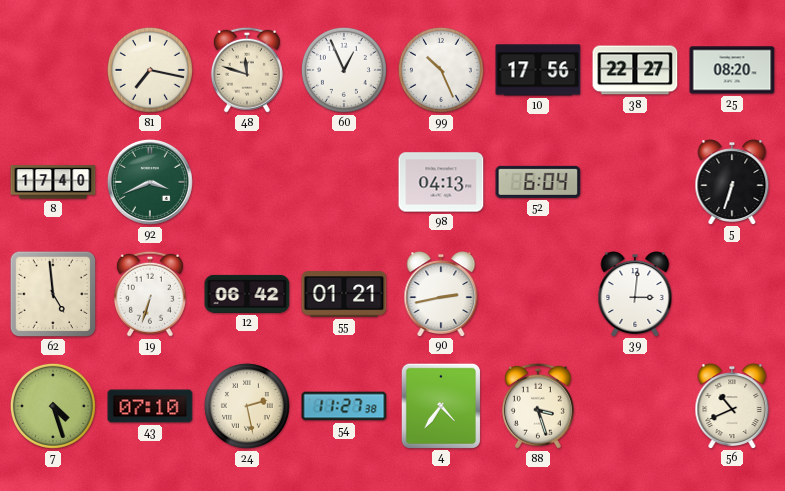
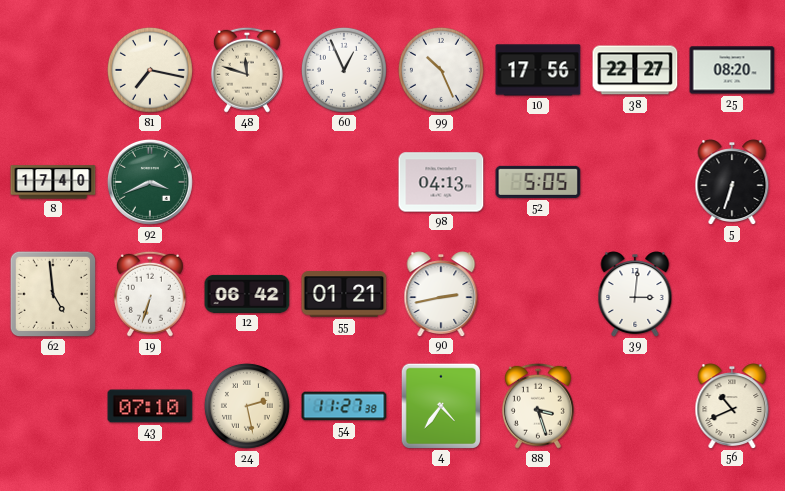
52: 6:04 -> 5:05
7: 4:27 -> none
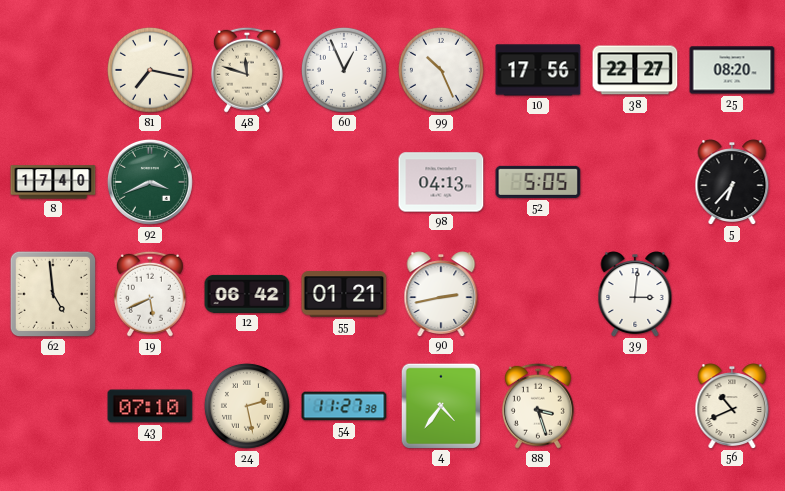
5: 6:33 -> 6:37
19: 6:33 -> 5:41
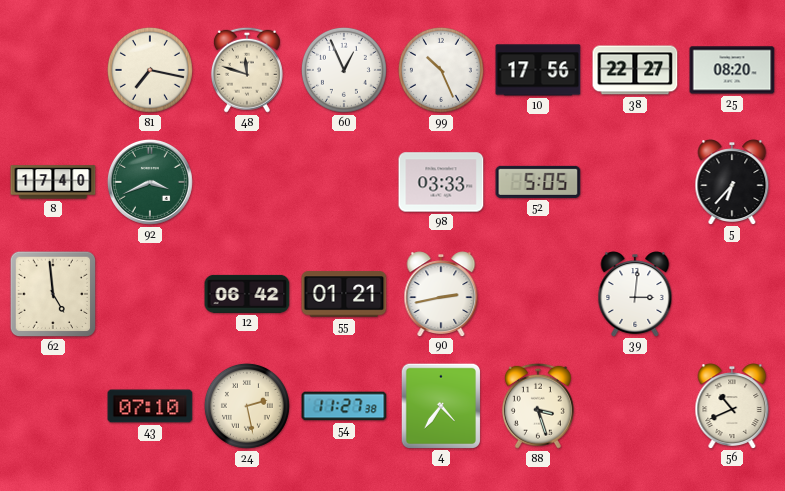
98: 04:13 -> 03:33
19: 5:41 -> none
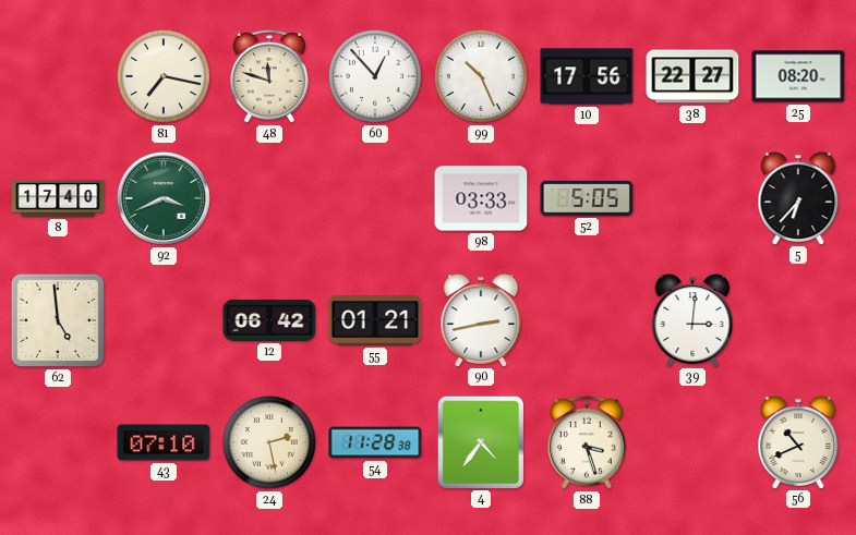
60: 12:56 -> 12:53
54: 11:27 -> 11:28
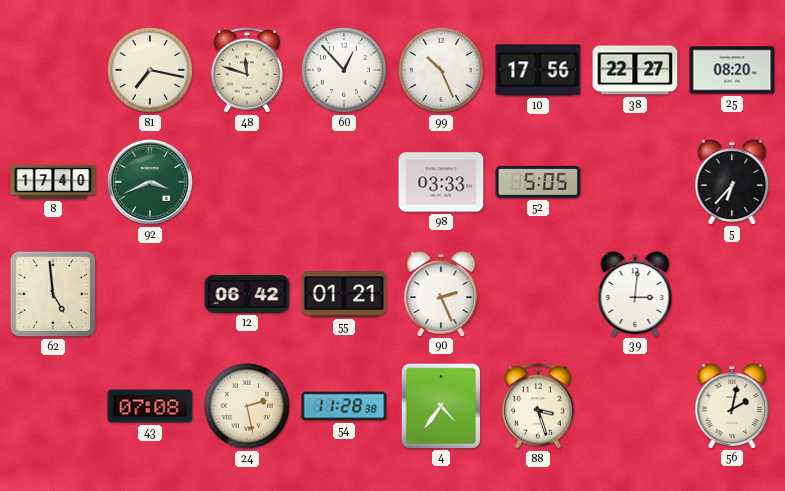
90: 2:43 -> 2:26
43: 07:10 -> 07:08
56: 10:41 -> 2:02
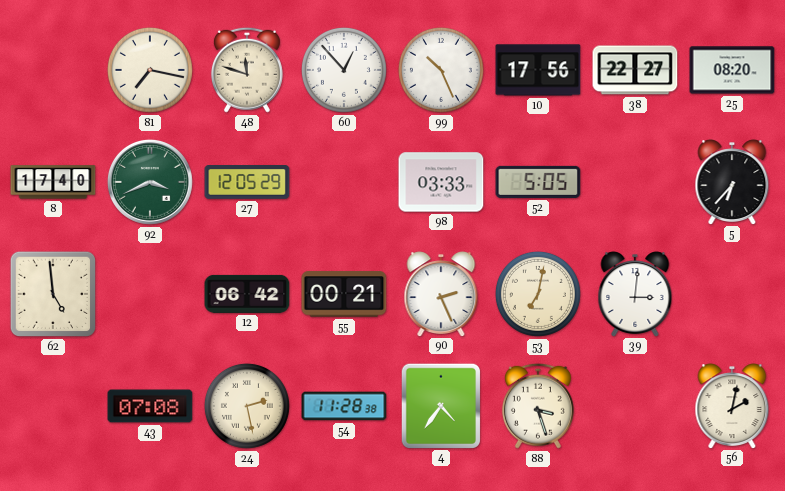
27: none -> 12:05
55: 01:21 -> 00:21
53: none -> 7:02
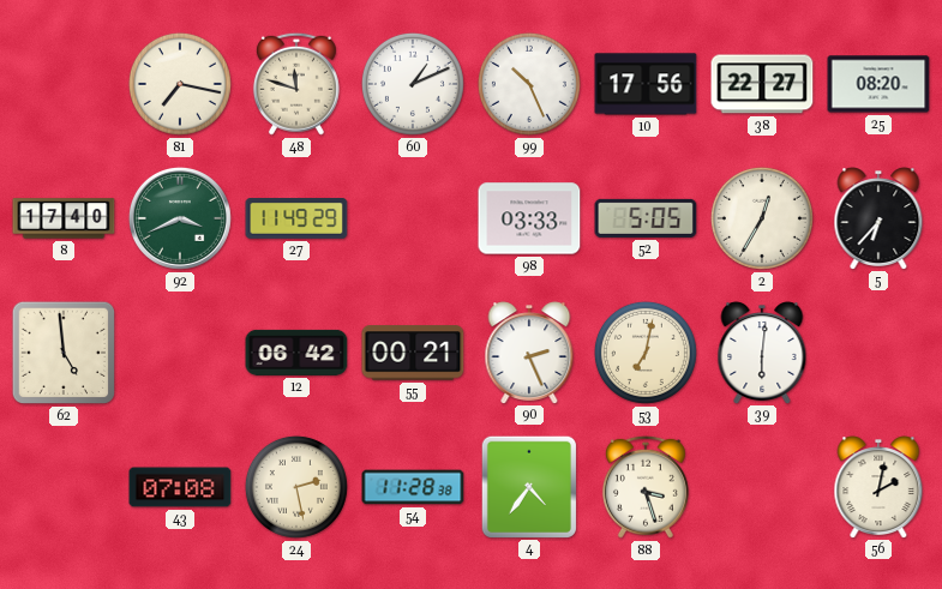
60: 12:53 -> 1:11
27: 12:05 -> 11:49
2: none -> 12:35
39: 3:01 -> 6:01
